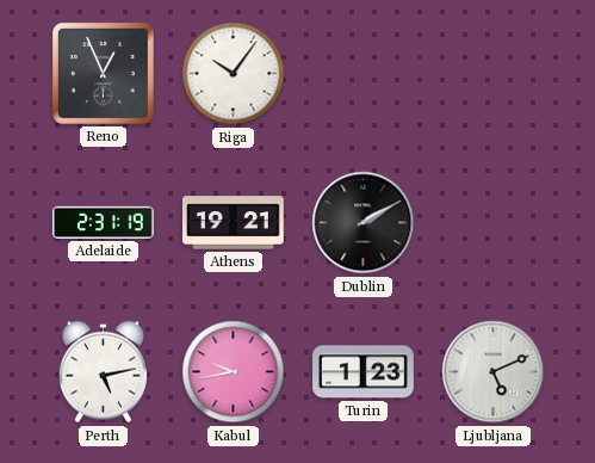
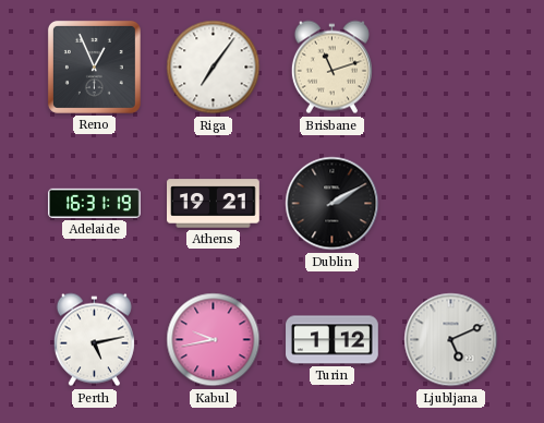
Riga: 10:06 -> 7:06
Brisbane: none -> 11:12
Adelaide: 2:31 -> 16:31
Turin: 1:23 -> 1:12
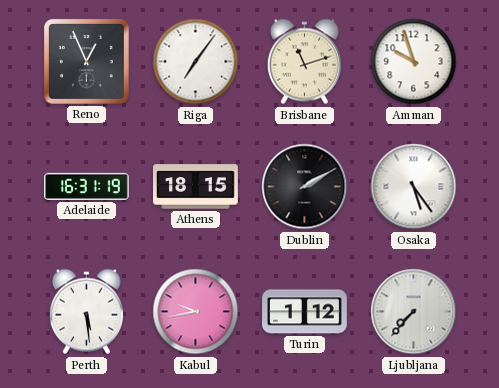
Amman: none -> 9:57
Athens: 19:21 -> 18:15
Osaka: none -> 5:24
Perth: 5:13 -> 5:29
Ljubljana: 5:11 -> 7:37
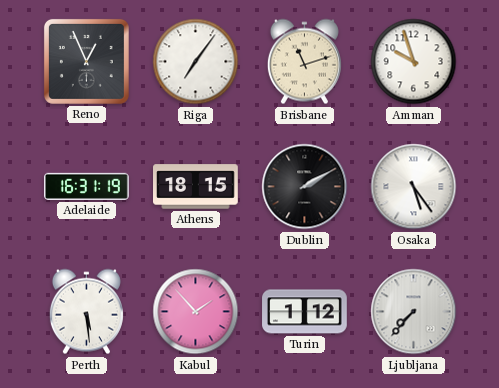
Kabul: 9:43 -> 1:53
